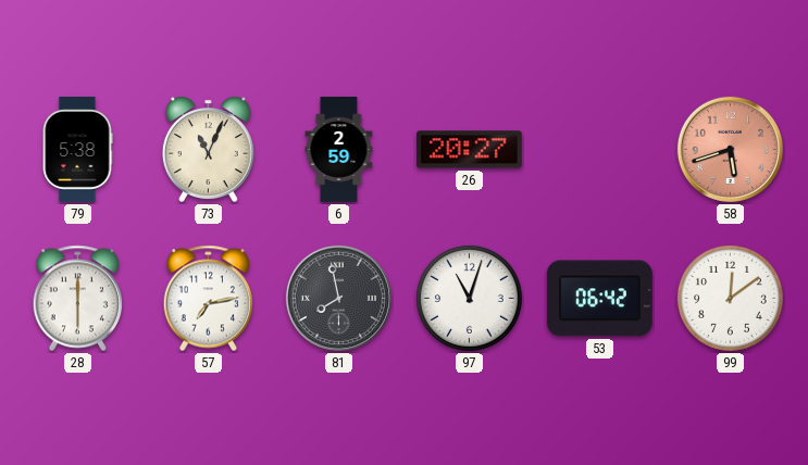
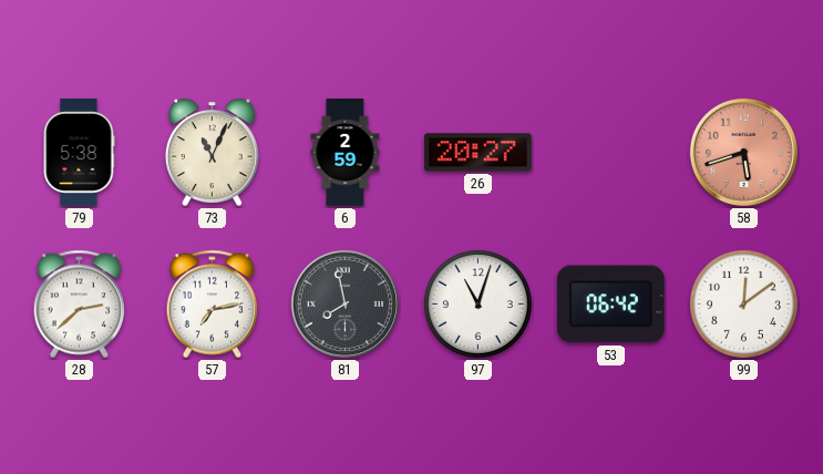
28: 6:00 -> 2:38
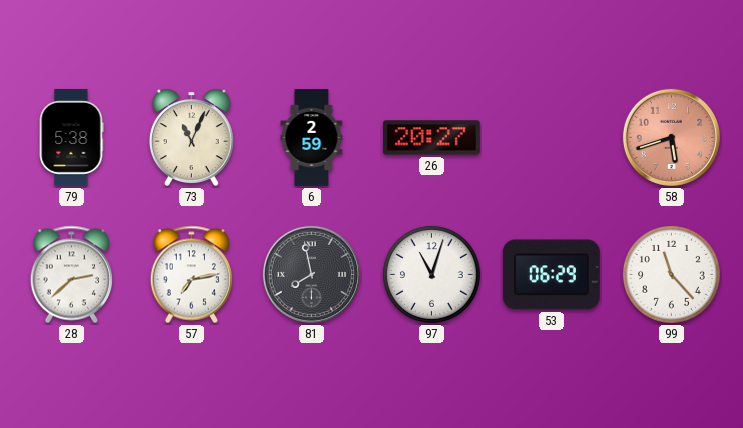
53: 06:42 -> 06:29
99: 12:09 -> 11:23
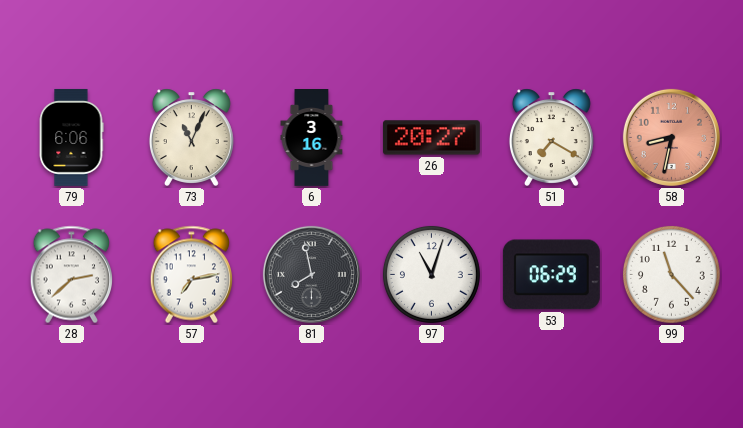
79: 5:38 -> 6:06
6: 2:59 -> 3:16
51: none -> 7:20
58: 5:42 -> 8:32
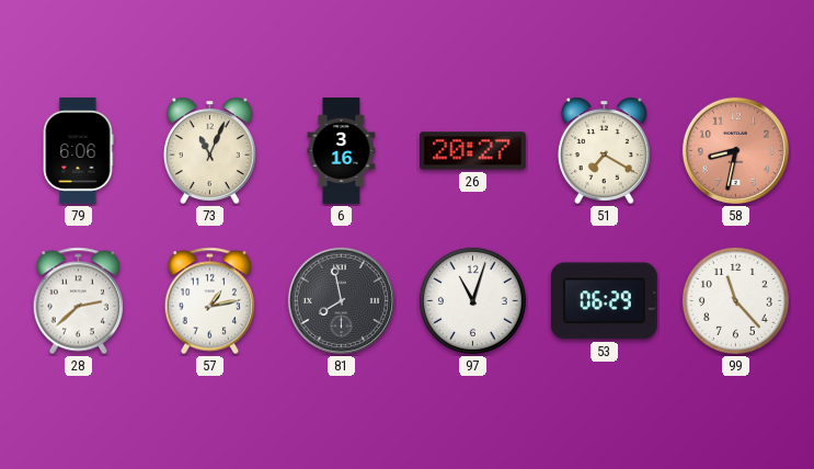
57: 7:13 -> 1:13
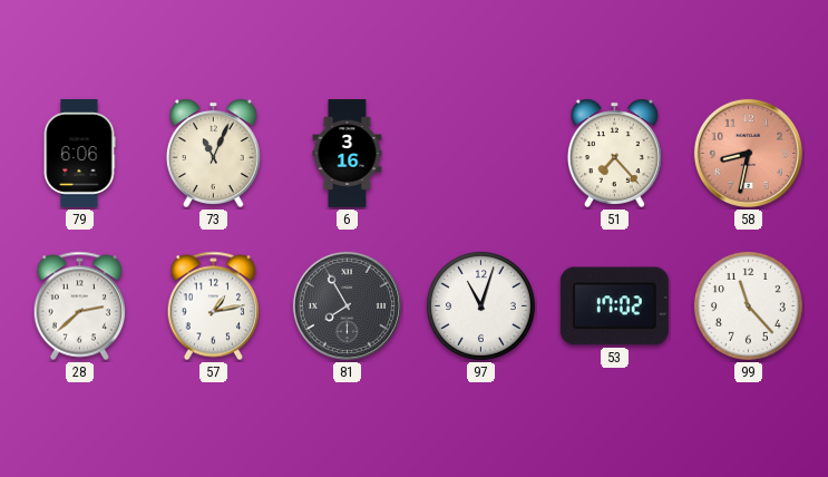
26: 20:27 -> none
51: 7:20 -> 7:23
81: 7:58 -> 7:55
53: 06:29 -> 17:02
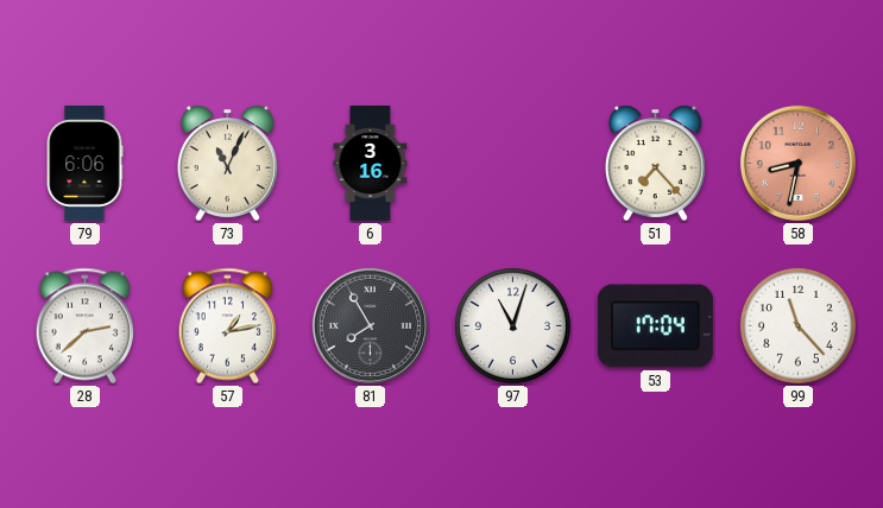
53: 17:02 -> 17:04
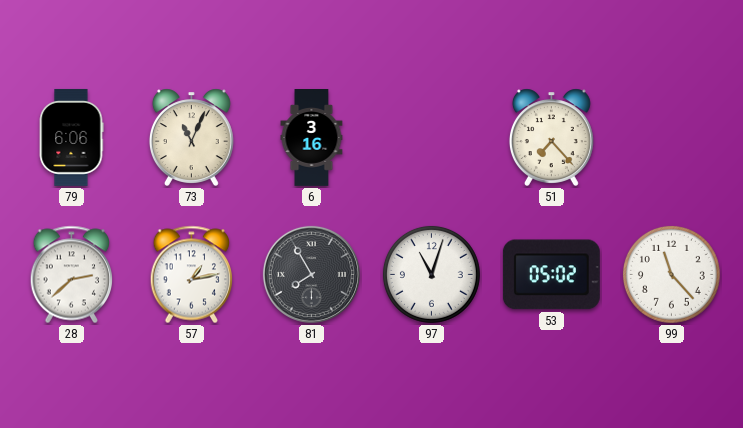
58: 8:32 -> none
53: 17:04 -> 05:02
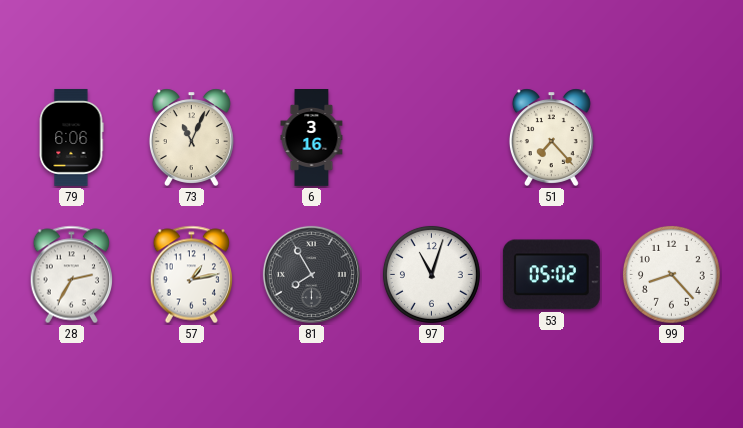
28: 2:38 -> 2:35
99: 11:23 -> 8:23
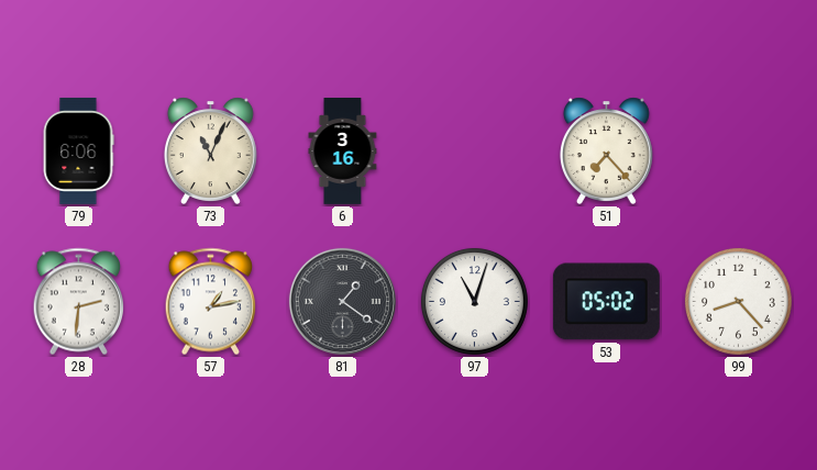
28: 2:35 -> 2:31
81: 7:55 -> 1:21
